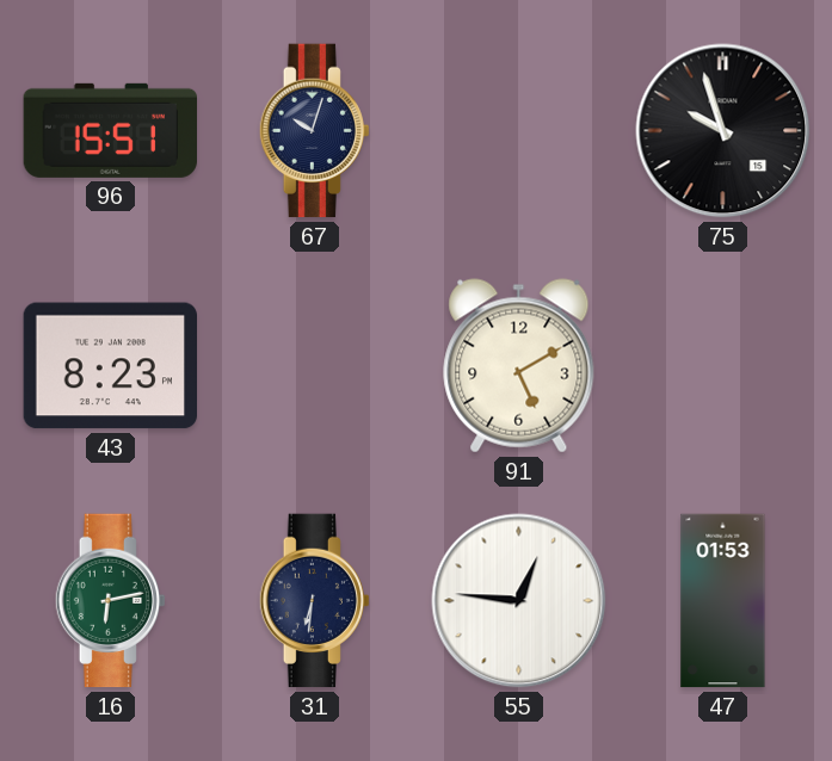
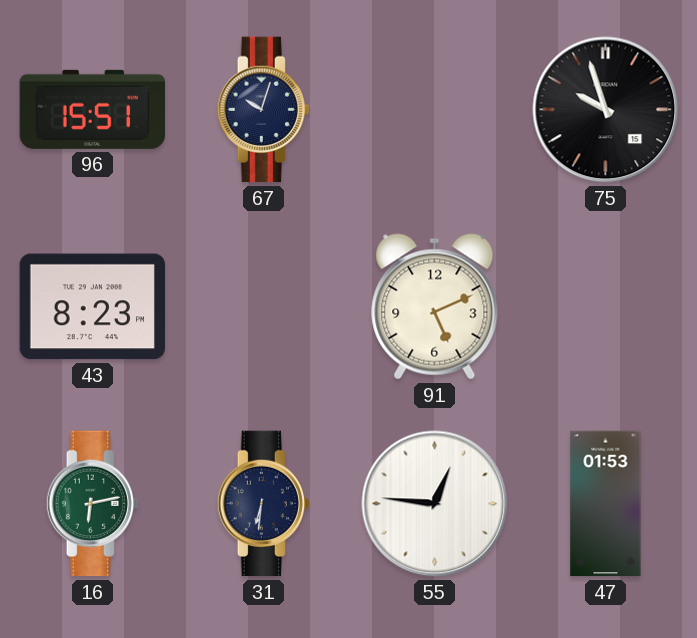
91: 5:10 -> 5:11
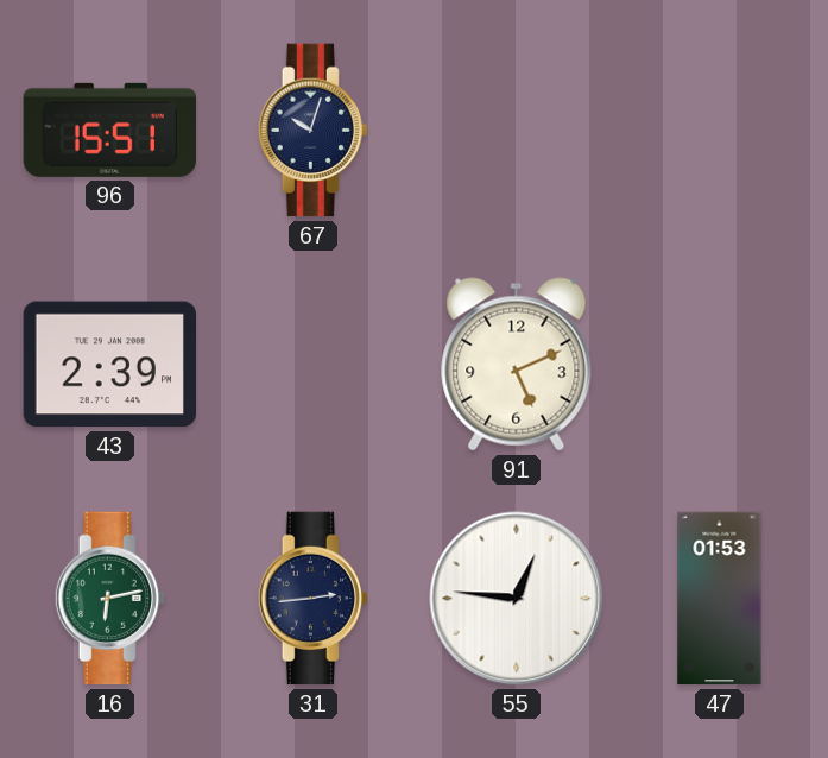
75: 9:57 -> none
43: 8:23 -> 2:39
31: 6:31 -> 2:44
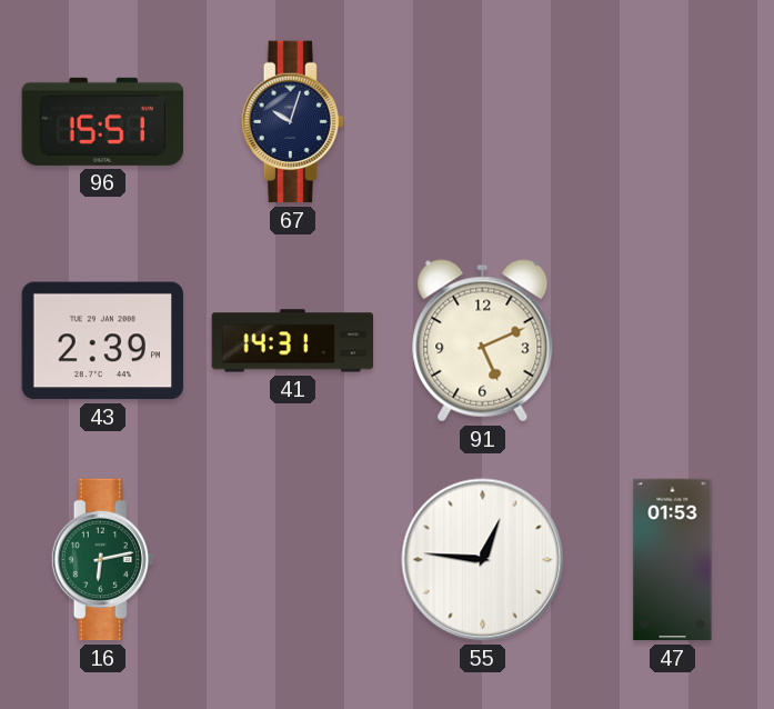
41: none -> 14:31
31: 2:44 -> none
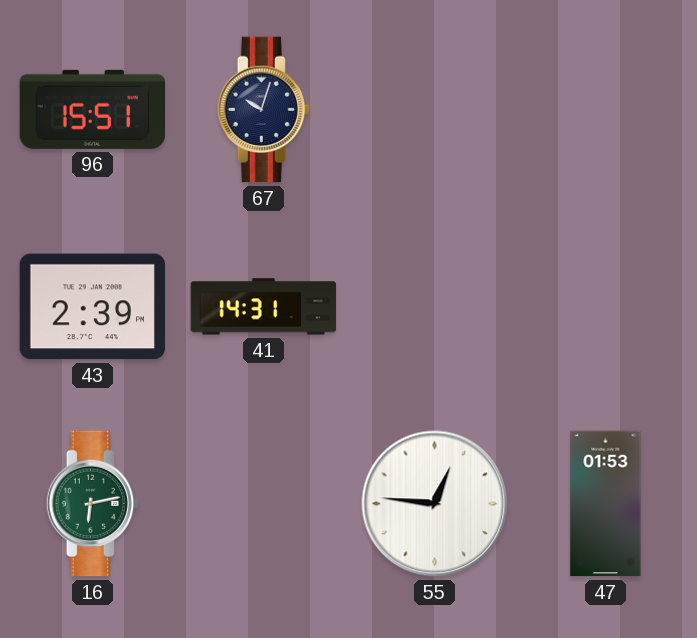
91: 5:11 -> none
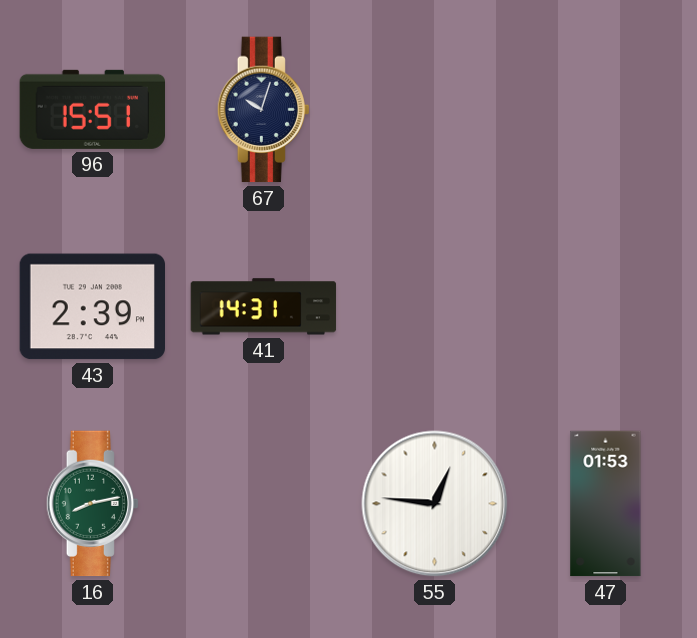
16: 6:13 -> 8:13
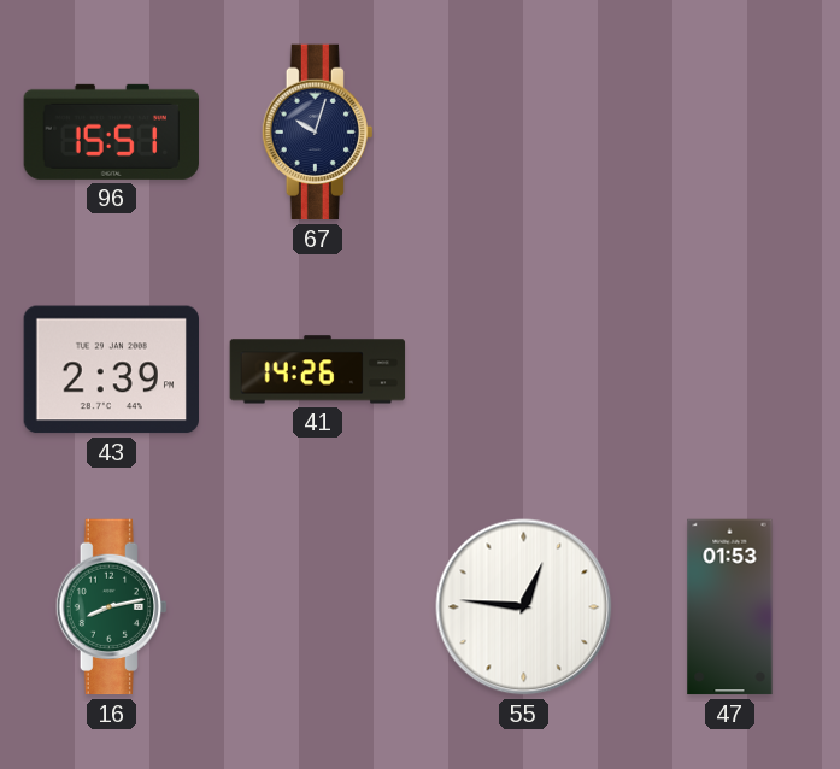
41: 14:31 -> 14:26
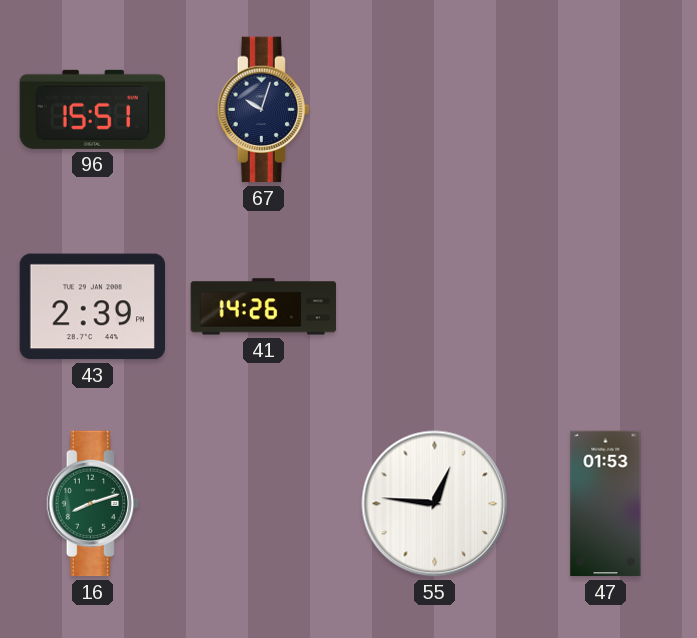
16: 8:13 -> 8:12
